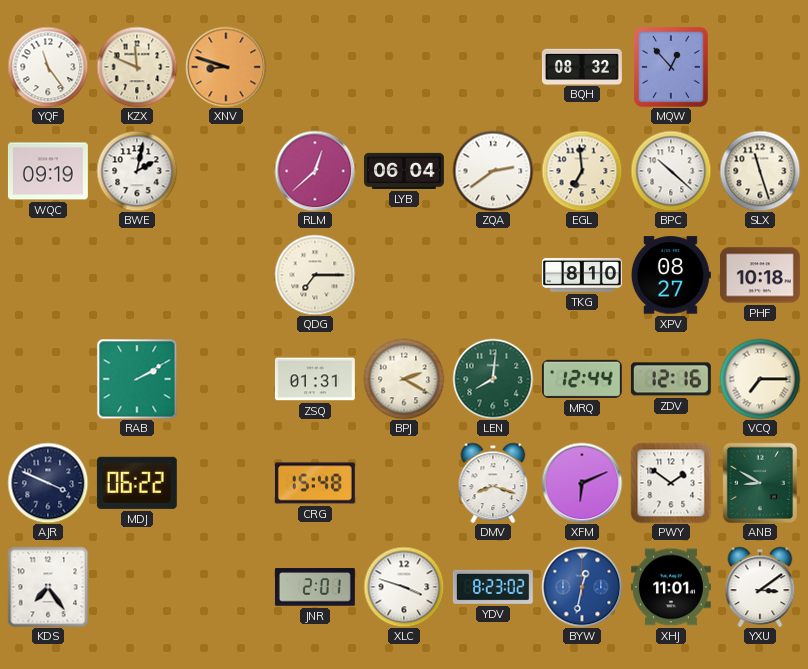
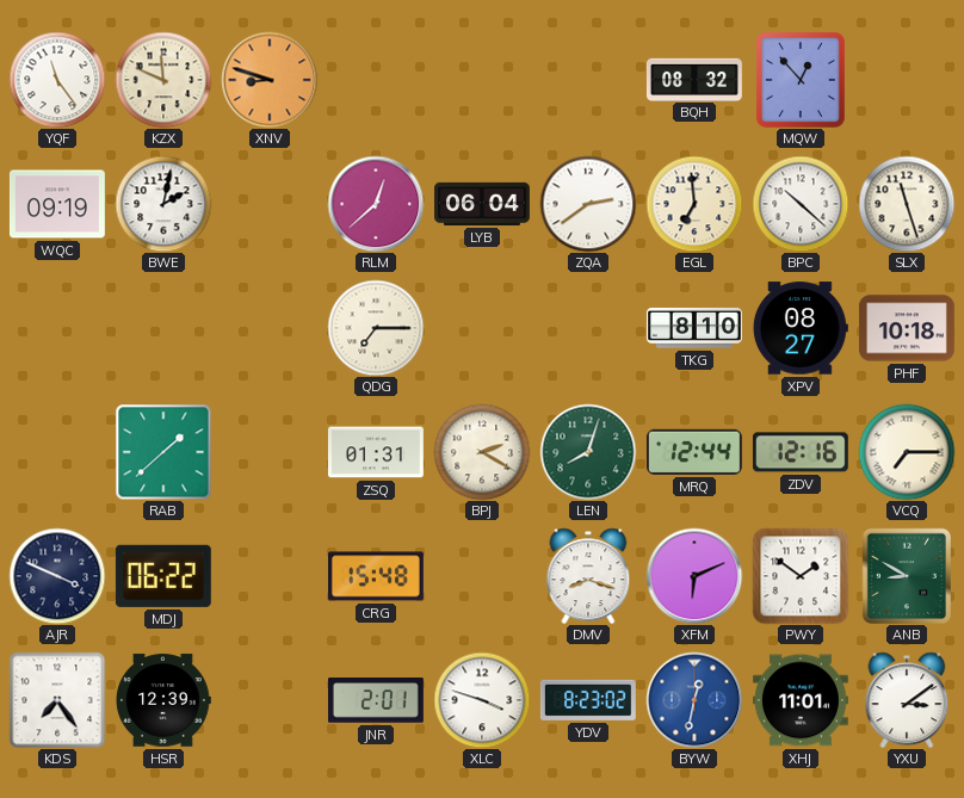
RAB: 2:10 -> 1:38
LEN: 8:01 -> 8:03
HSR: none -> 12:39
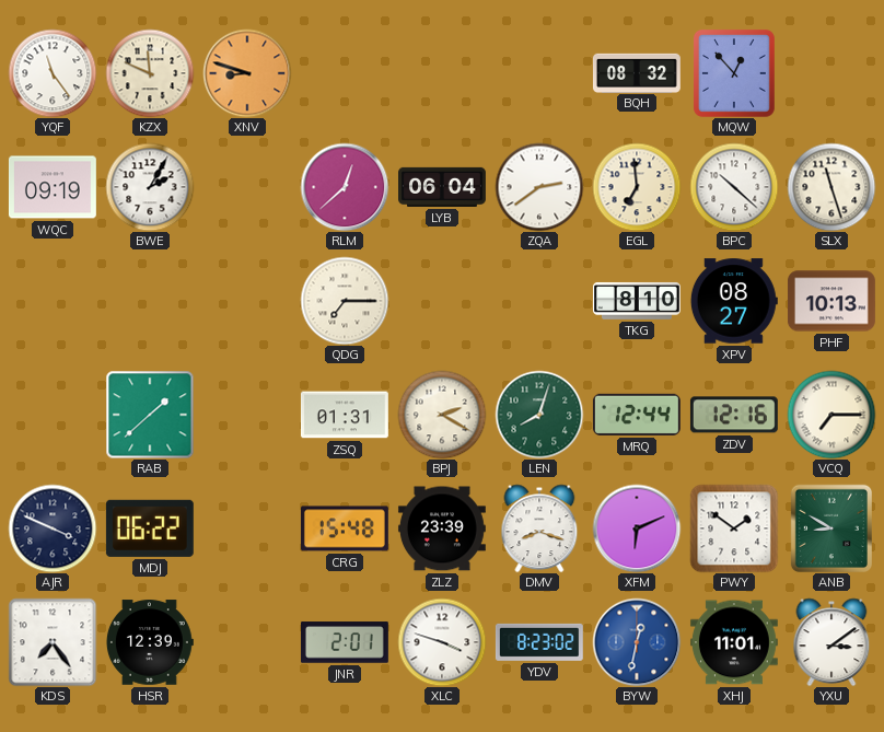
BWE: 2:02 -> 2:05
PHF: 10:18 -> 10:13
ZLZ: none -> 23:39
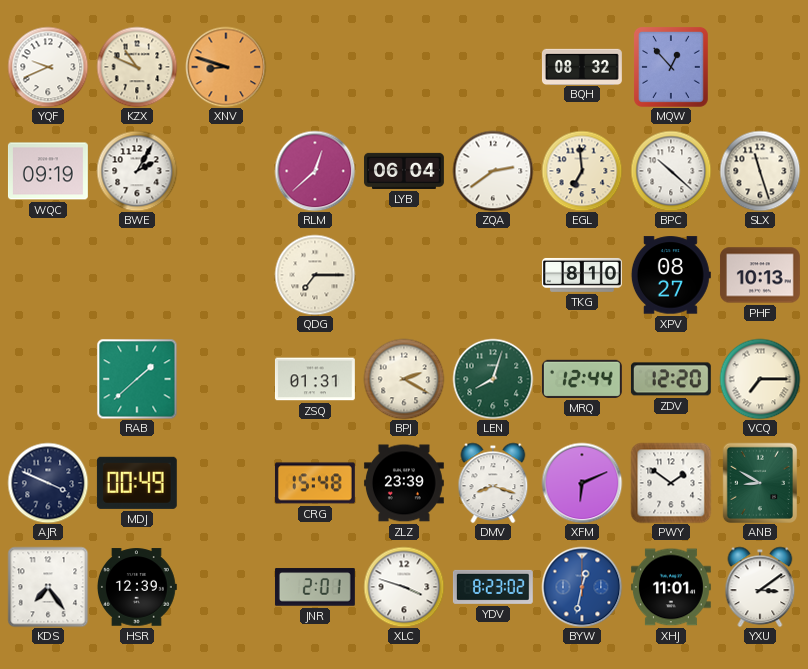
YQF: 11:24 -> 9:41
KZX: 11:49 -> 10:49
ZDV: 12:16 -> 12:20
MDJ: 06:22 -> 00:49
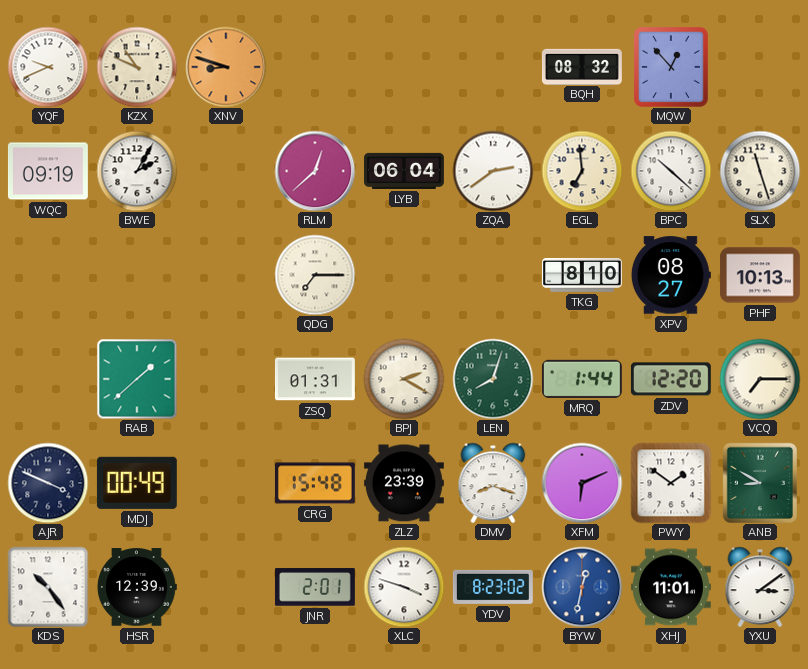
MRQ: 12:44 -> 1:44
KDS: 7:24 -> 10:24
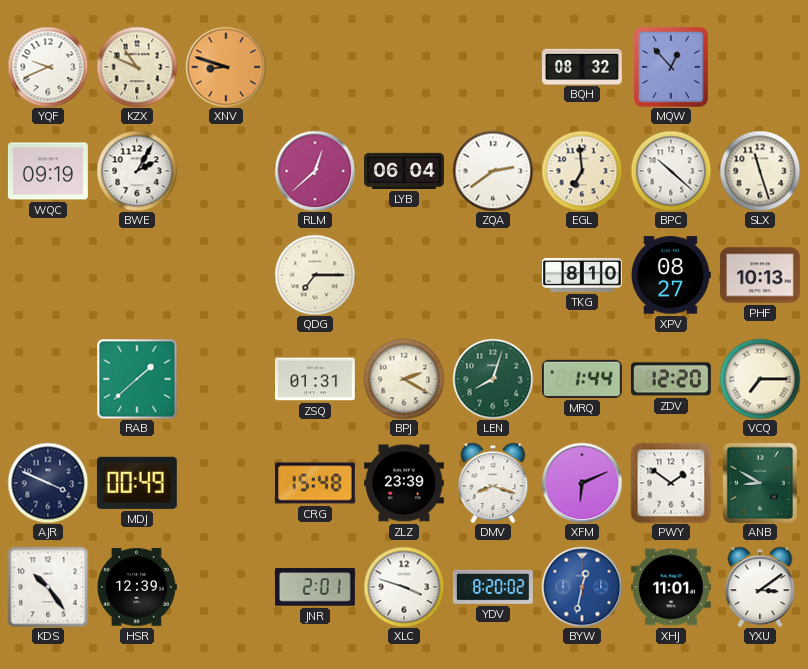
YDV: 8:23 -> 8:20
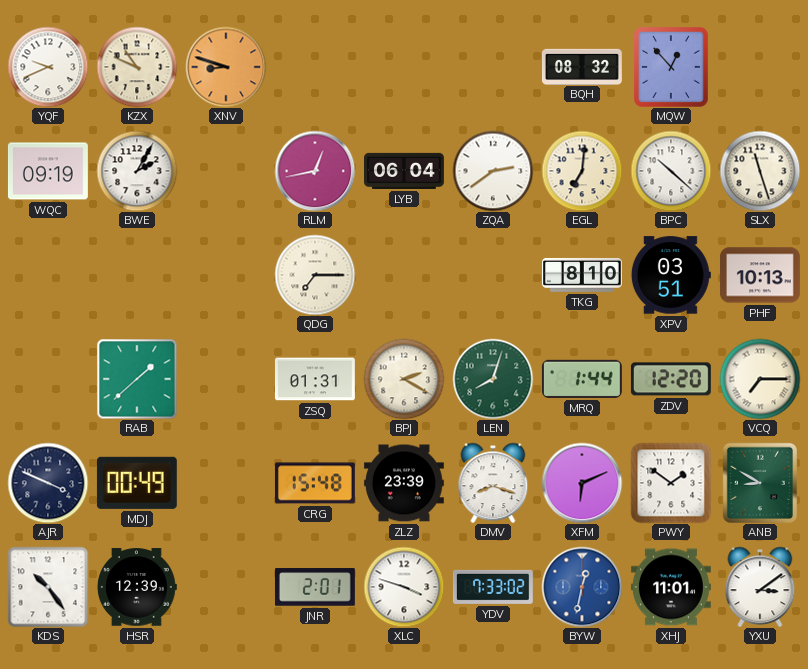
RLM: 12:38 -> 12:43
EGL: 6:59 -> 7:01
XPV: 08:27 -> 03:51
YDV: 8:20 -> 7:33
